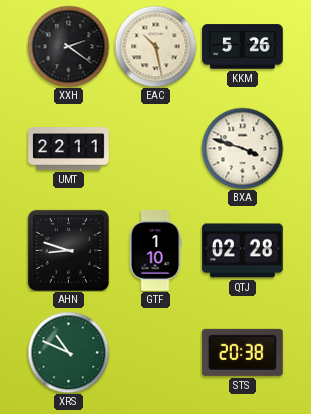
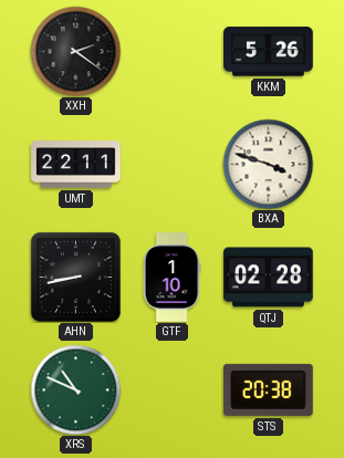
EAC: 10:28 -> none
AHN: 8:48 -> 8:43
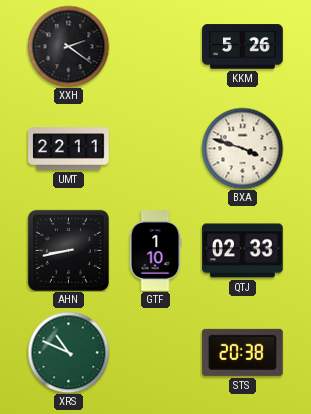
QTJ: 02:28 -> 02:33
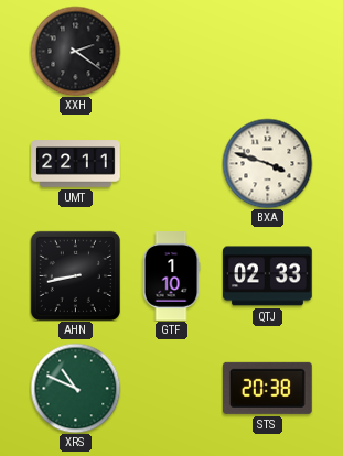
KKM: 5:26 -> none
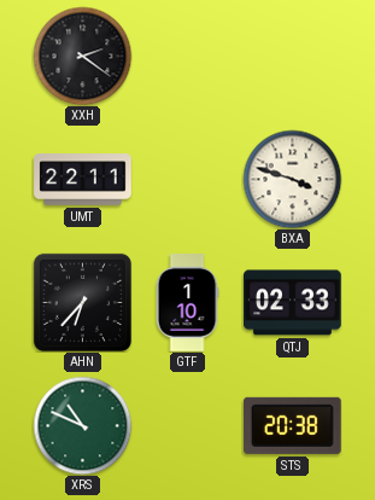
AHN: 8:43 -> 6:37
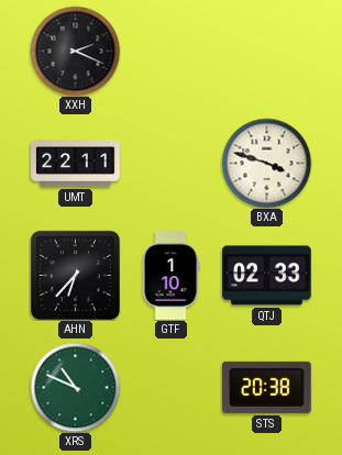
XXH: 2:21 -> 2:19
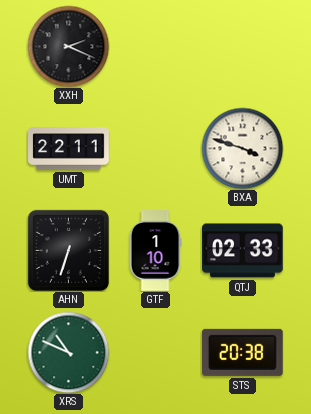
AHN: 6:37 -> 6:33
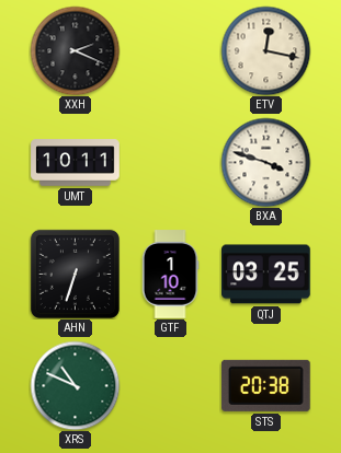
ETV: none -> 12:17
UMT: 22:11 -> 10:11
QTJ: 02:33 -> 03:25
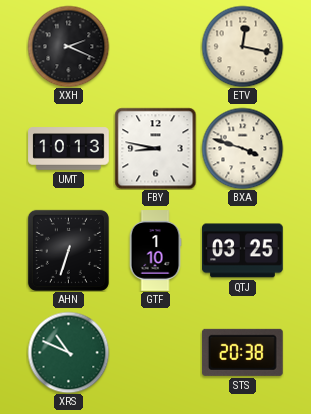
UMT: 10:11 -> 10:13
FBY: none -> 8:47
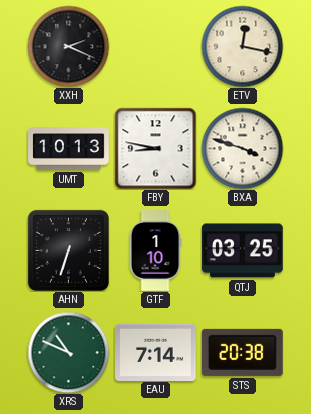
EAU: none -> 7:14
